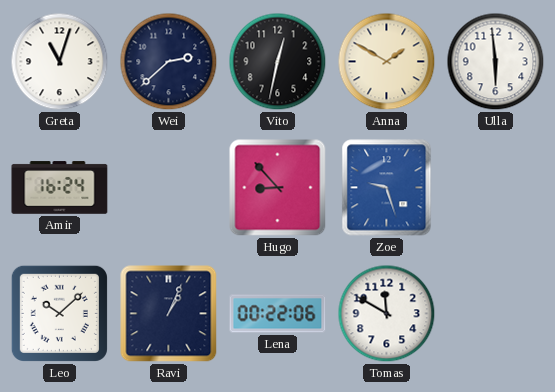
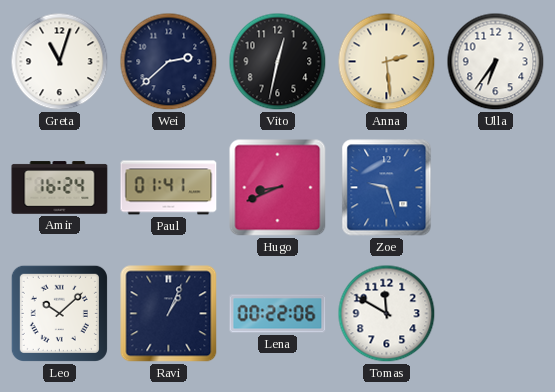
Anna: 1:50 -> 2:29
Ulla: 5:59 -> 6:36
Paul: none -> 01:41
Hugo: 8:53 -> 8:41
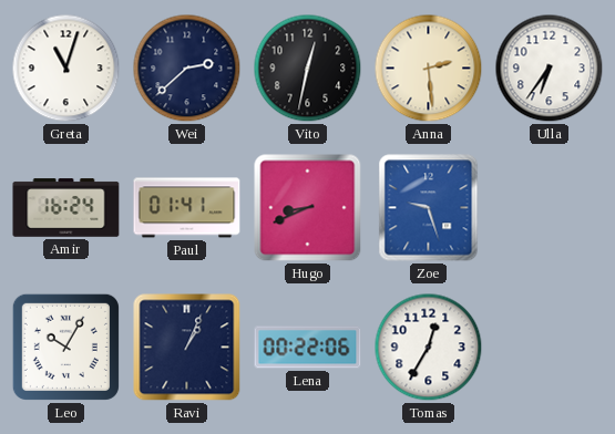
Leo: 10:08 -> 10:05
Tomas: 11:50 -> 12:35
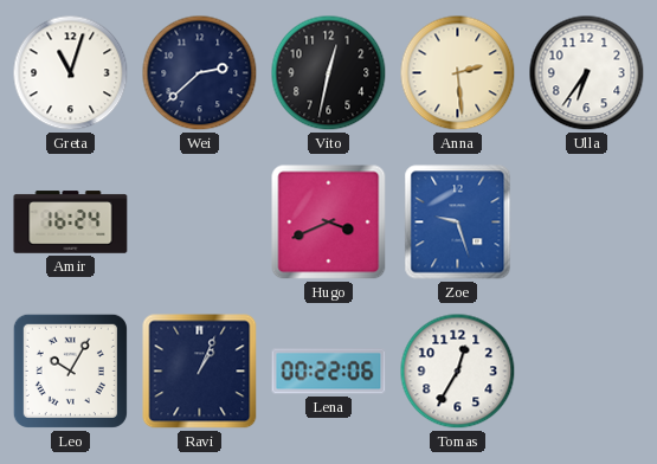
Paul: 01:41 -> none
Hugo: 8:41 -> 3:41
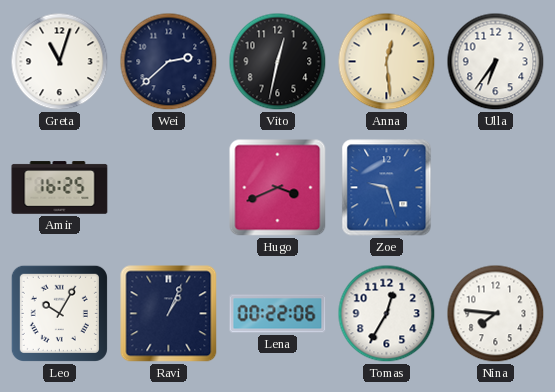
Anna: 2:29 -> 12:29
Amir: 16:24 -> 16:25
Nina: none -> 7:46
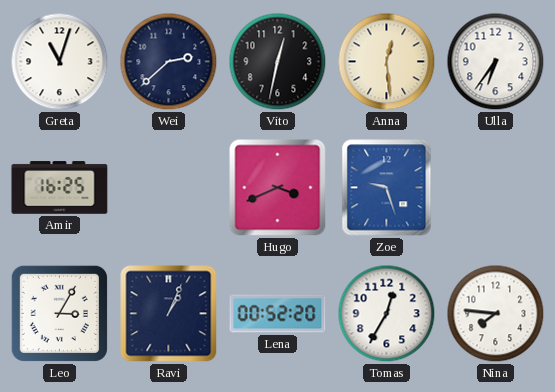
Leo: 10:05 -> 3:05
Lena: 00:22 -> 00:52
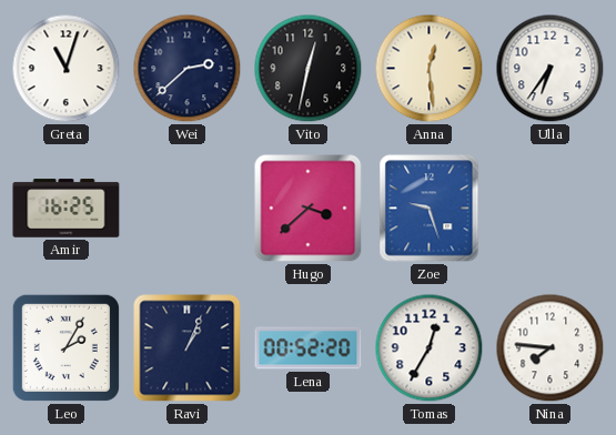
Hugo: 3:41 -> 3:38
Leo: 3:05 -> 2:05
